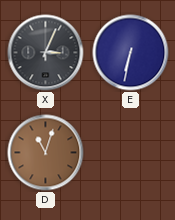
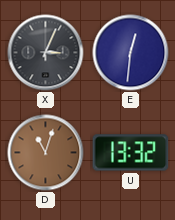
E: 6:32 -> 12:31
U: none -> 13:32
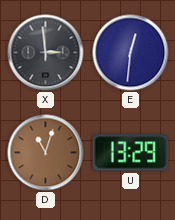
X: 3:04 -> 2:59
U: 13:32 -> 13:29
